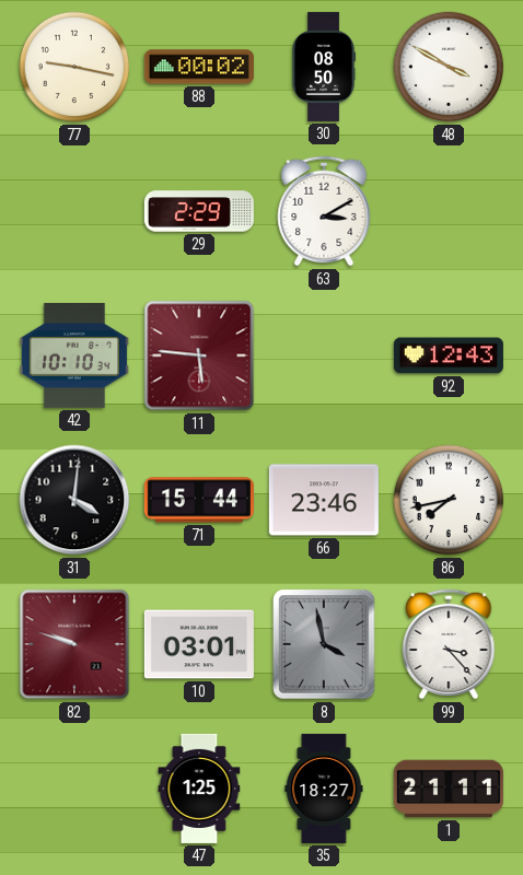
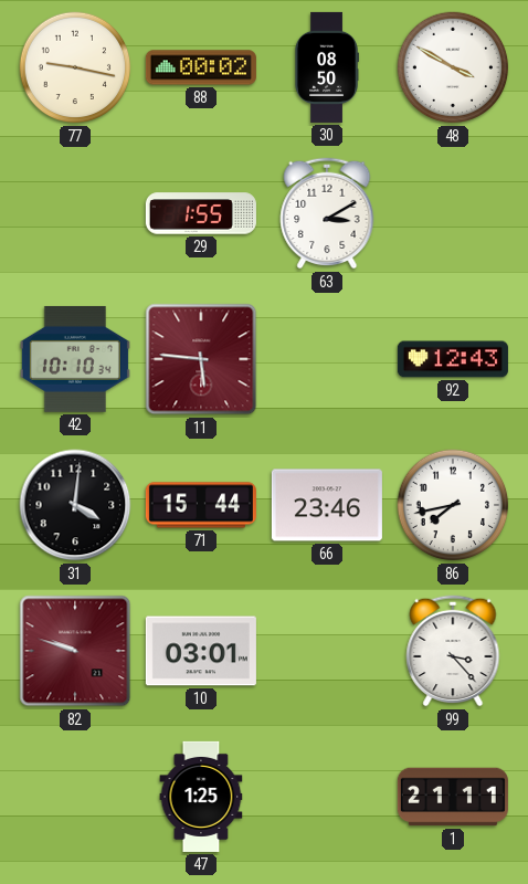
29: 2:29 -> 1:55
8: 3:58 -> none
35: 18:27 -> none
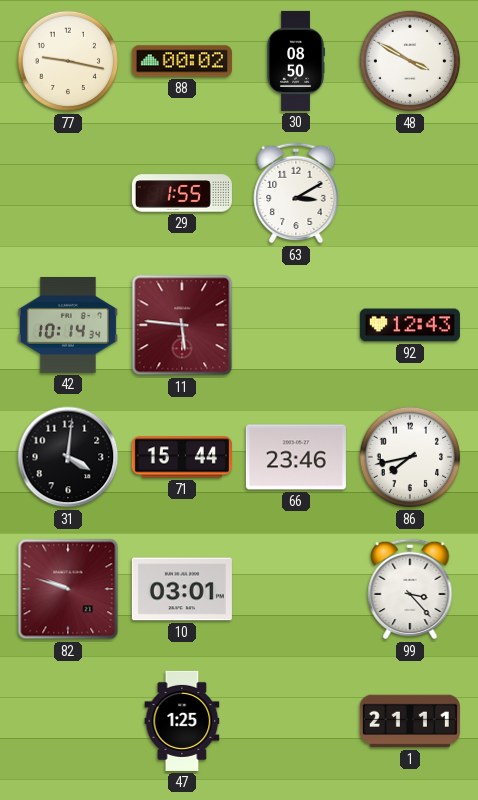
42: 10:10 -> 10:14
